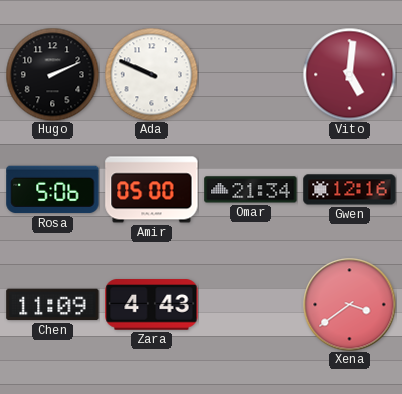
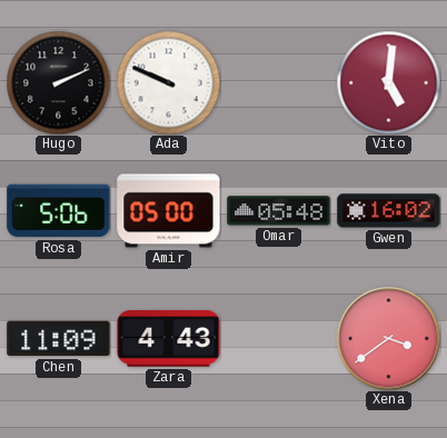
Omar: 21:34 -> 05:48
Gwen: 12:16 -> 16:02
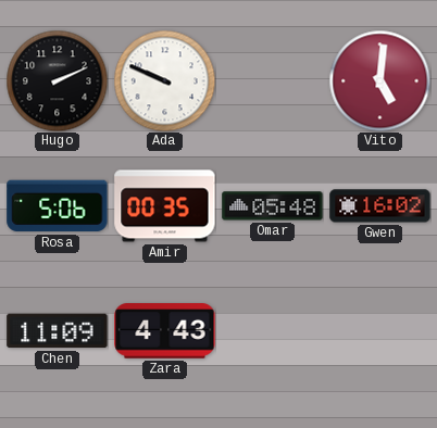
Amir: 05:00 -> 00:35
Xena: 3:39 -> none
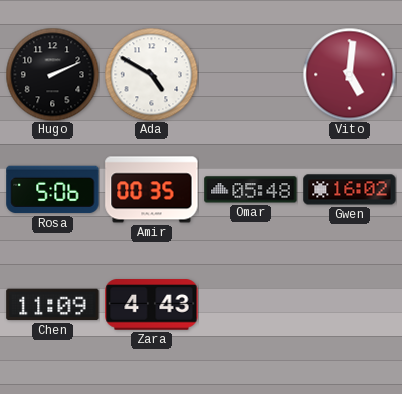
Ada: 9:49 -> 4:50
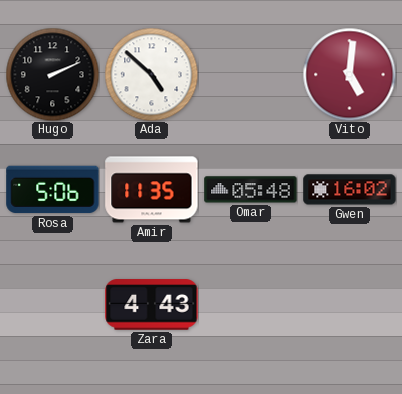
Ada: 4:50 -> 4:52
Amir: 00:35 -> 11:35
Chen: 11:09 -> none
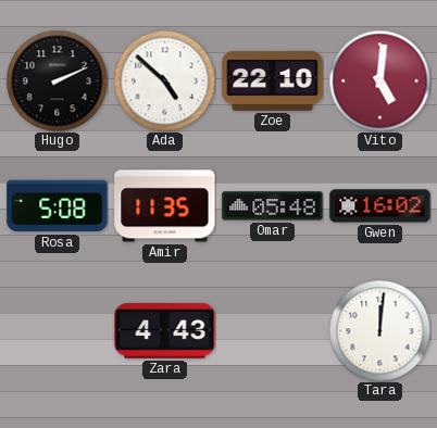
Zoe: none -> 22:10
Rosa: 5:06 -> 5:08
Tara: none -> 12:01
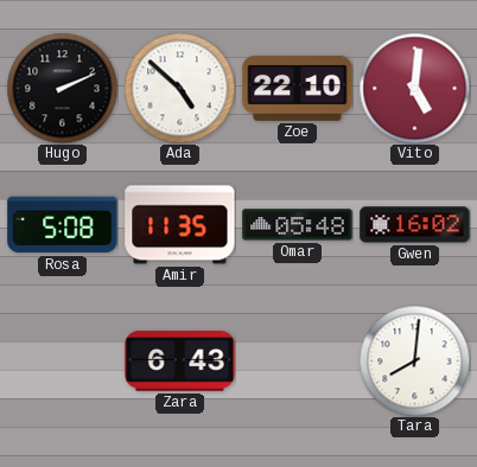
Zara: 4:43 -> 6:43
Tara: 12:01 -> 8:01
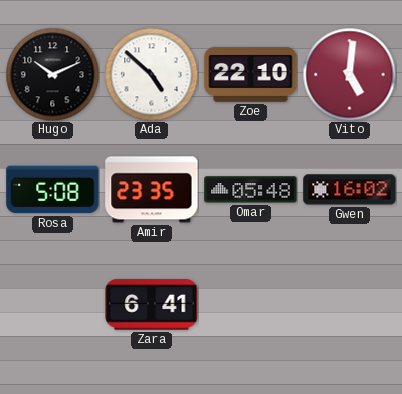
Hugo: 2:11 -> 10:11
Amir: 11:35 -> 23:35
Zara: 6:43 -> 6:41
Tara: 8:01 -> none
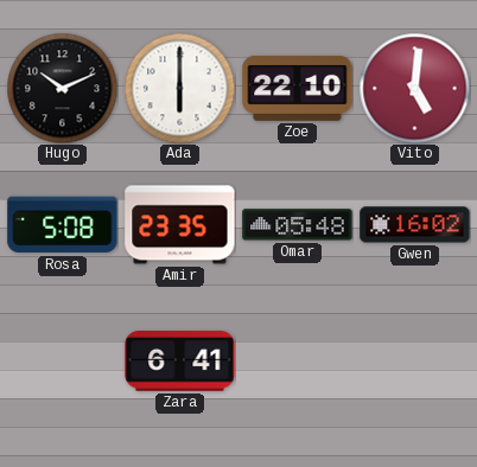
Ada: 4:52 -> 6:00
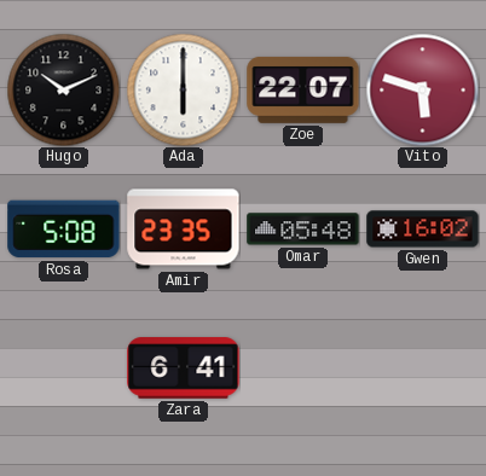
Zoe: 22:10 -> 22:07
Vito: 5:01 -> 5:48
